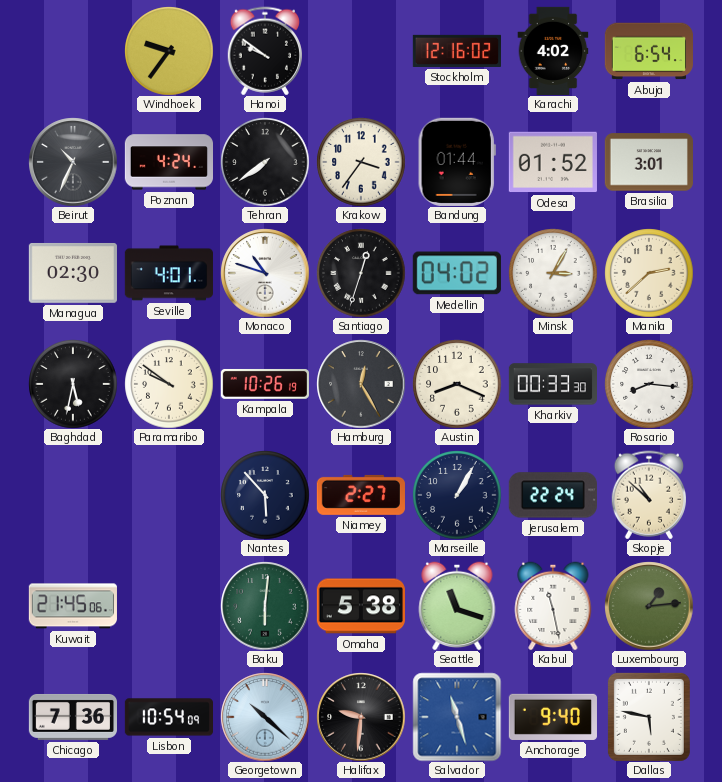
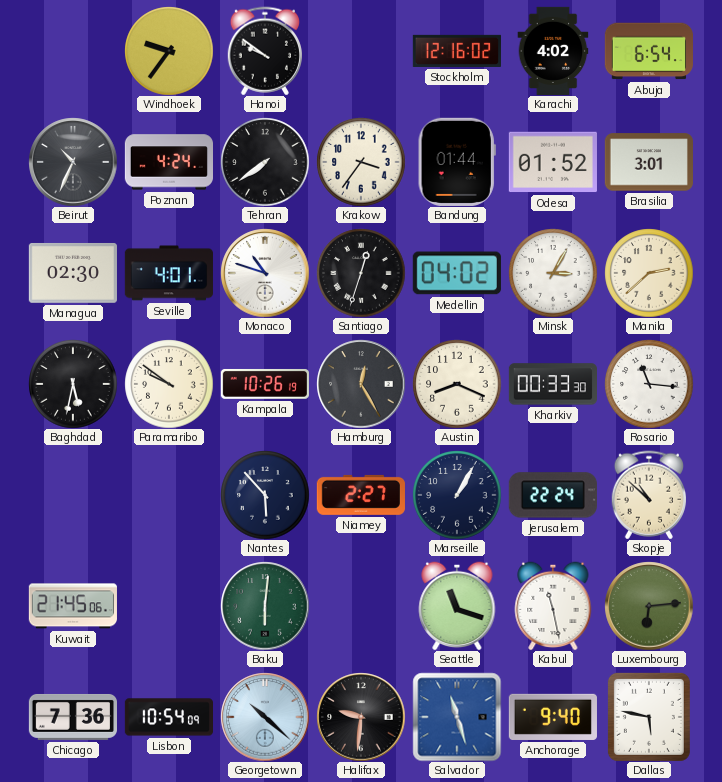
Rosario: 8:16 -> 11:16
Omaha: 5:38 -> none
Luxembourg: 1:14 -> 6:14
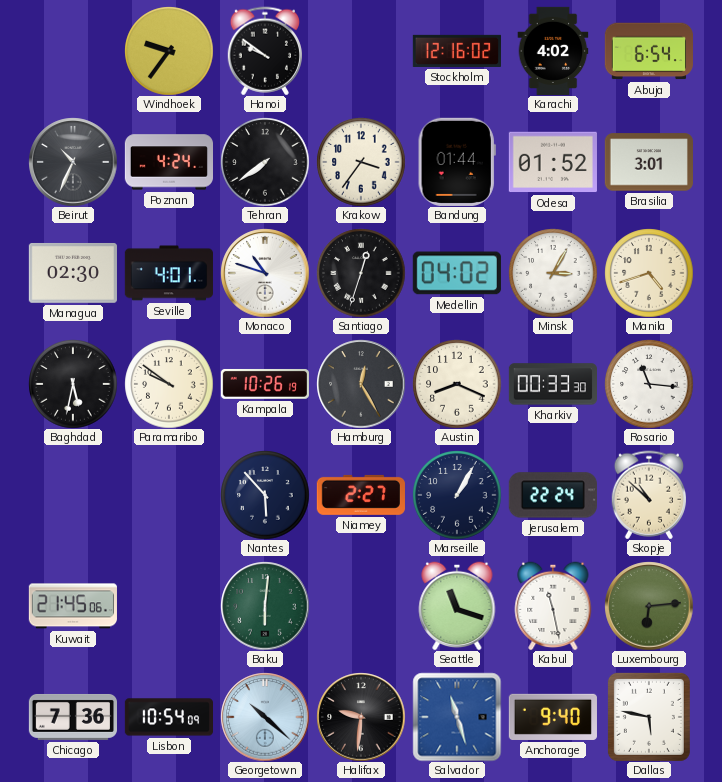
Manila: 2:38 -> 4:42
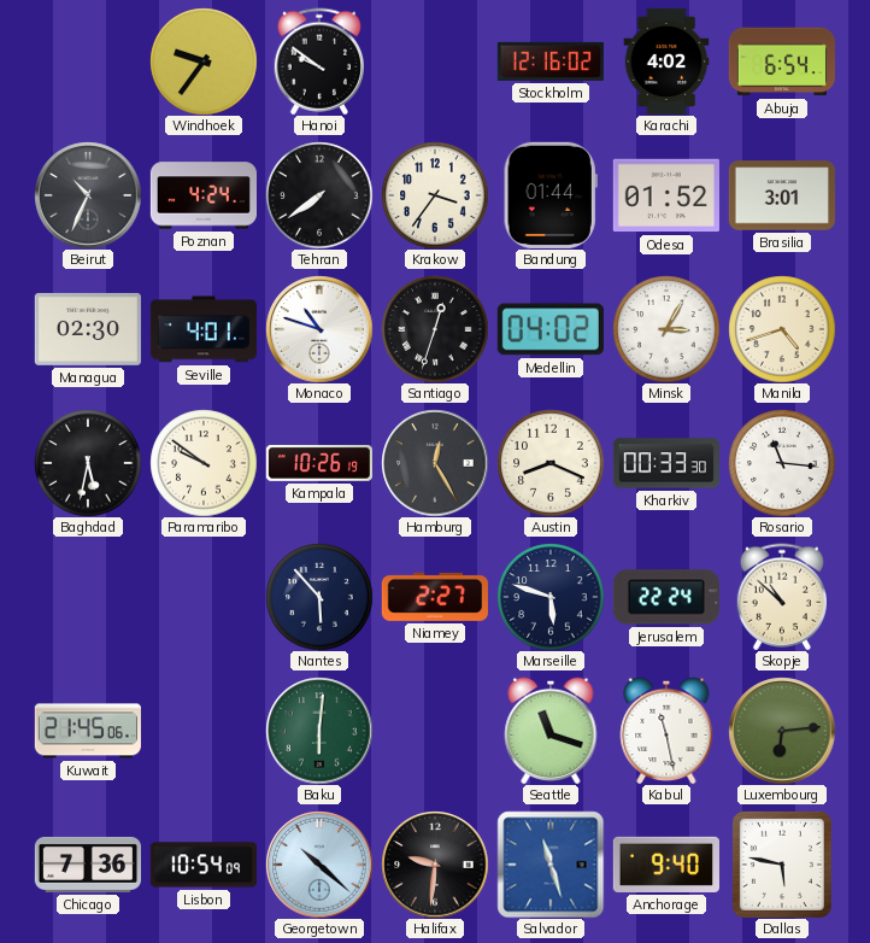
Marseille: 1:05 -> 5:48
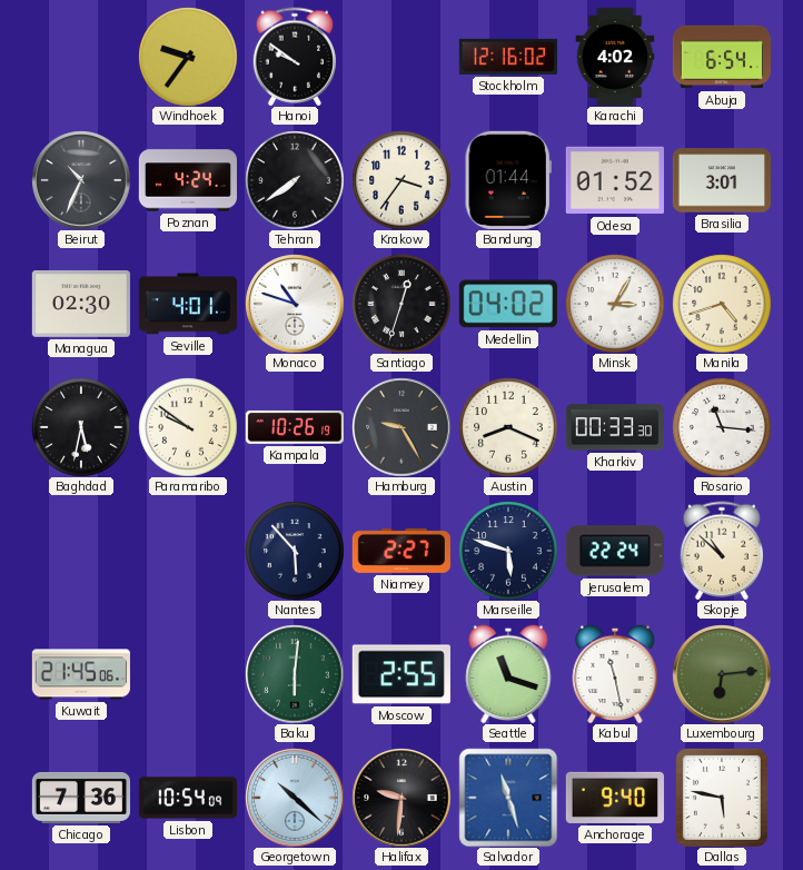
Hamburg: 12:25 -> 9:25
Moscow: none -> 2:55
